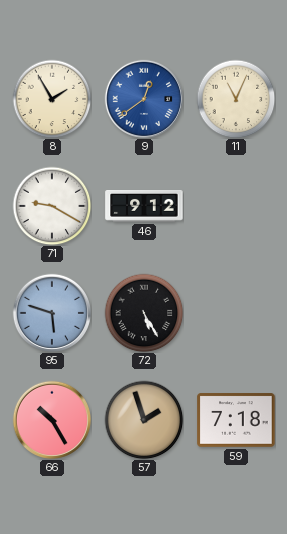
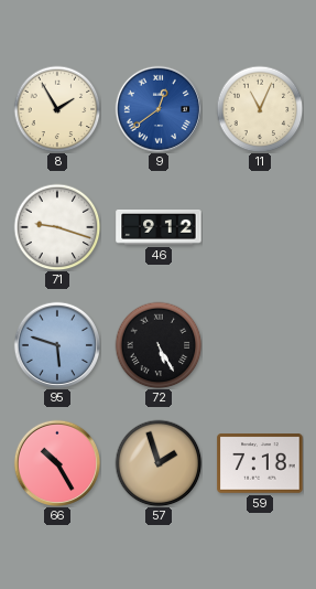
71: 9:20 -> 9:18
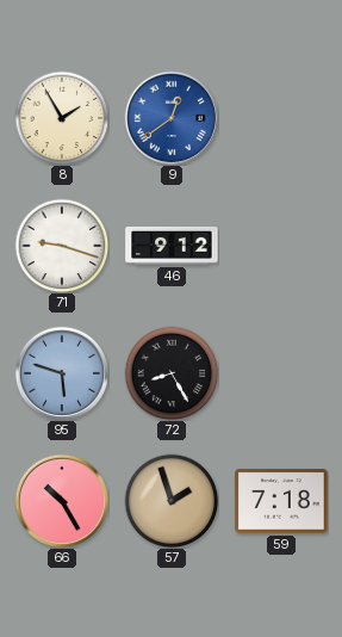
11: 11:04 -> none
72: 5:25 -> 8:25
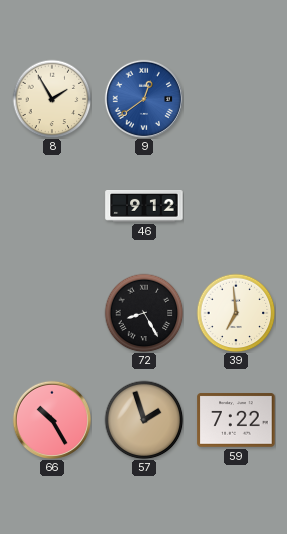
71: 9:18 -> none
95: 5:48 -> none
39: none -> 6:59
59: 7:18 -> 7:22
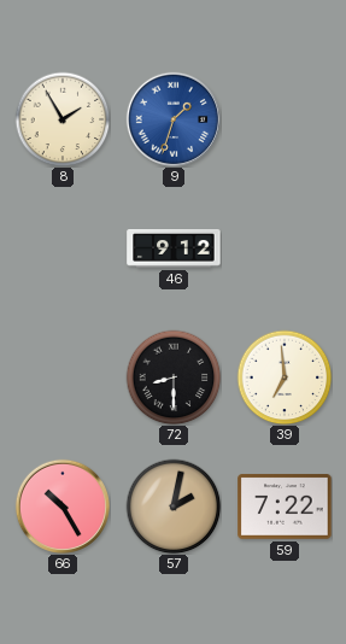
9: 12:39 -> 1:33
72: 8:25 -> 8:30
57: 1:57 -> 2:02
